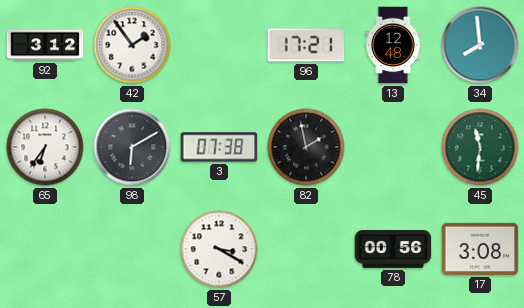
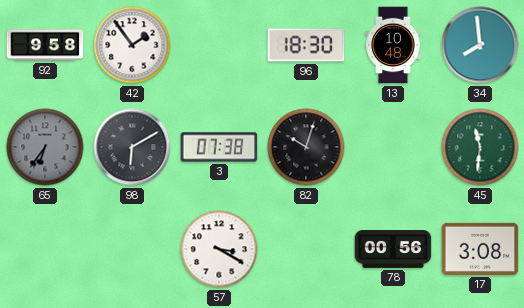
92: 3:12 -> 9:58
96: 17:21 -> 18:30
13: 12:48 -> 10:48
65 dial: white -> grey
82: 1:58 -> 10:03
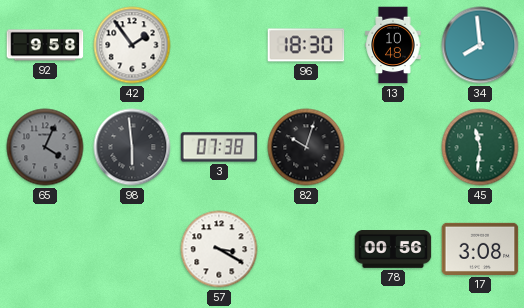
65: 6:36 -> 4:04
98: 6:10 -> 5:59
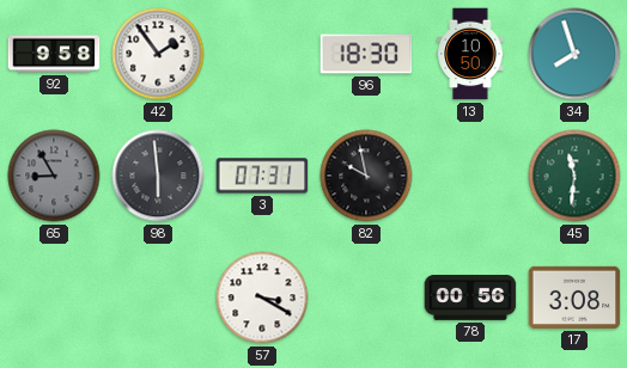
13: 10:48 -> 10:50
34: 7:59 -> 7:57
65: 4:04 -> 8:55
3: 07:38 -> 07:31
82: 10:03 -> 9:58
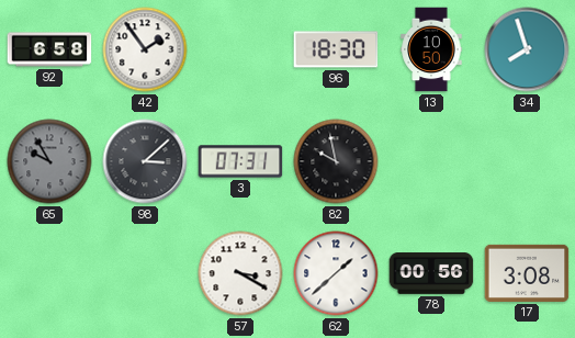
92: 9:58 -> 6:58
65: 8:55 -> 9:55
98: 5:59 -> 3:08
45: 11:31 -> none
62: none -> 1:38
